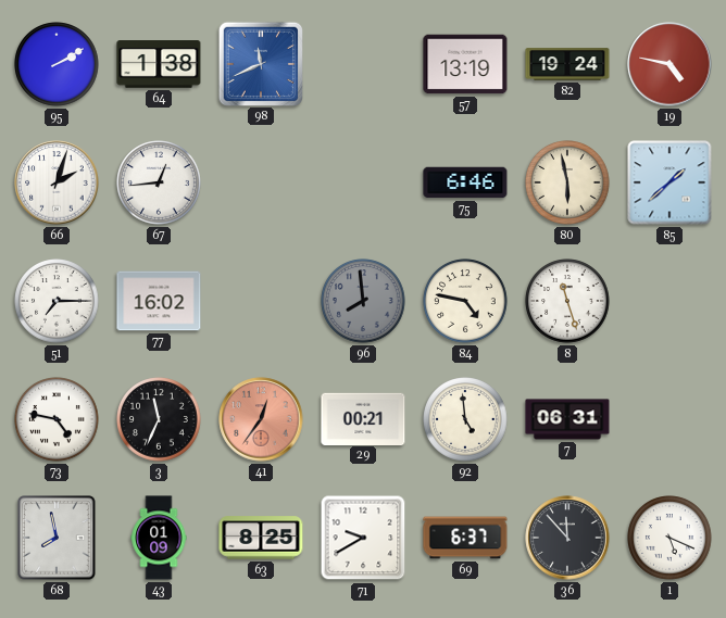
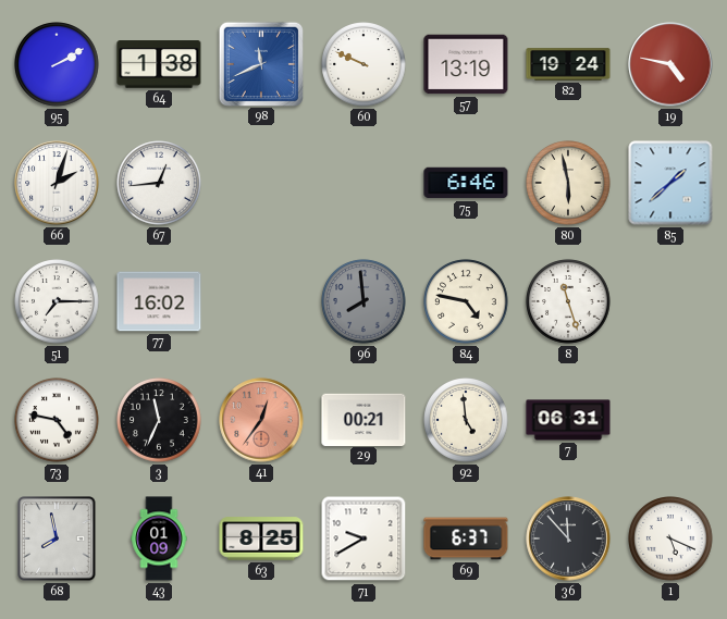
60: none -> 9:49
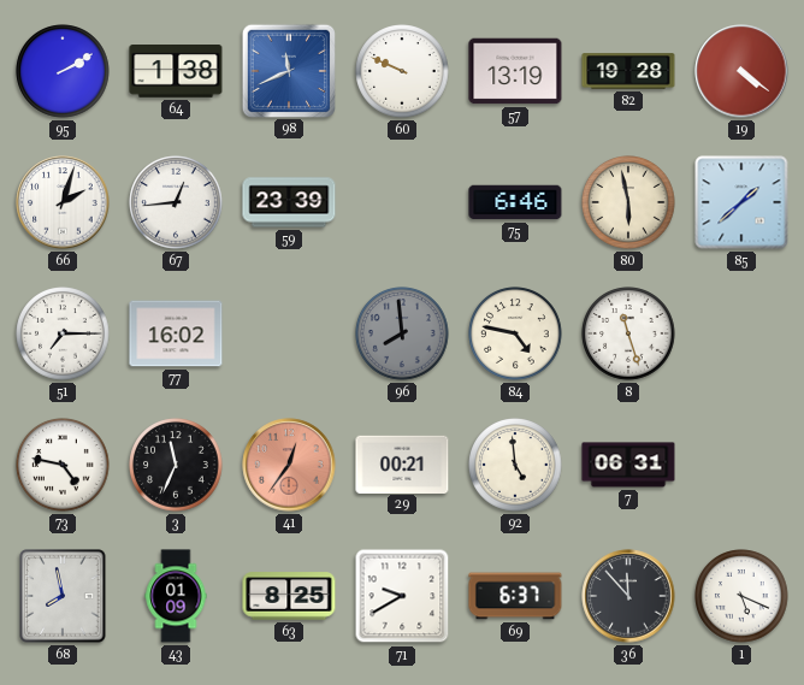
82: 19:24 -> 19:28
19: 4:47 -> 4:21
59: none -> 23:39
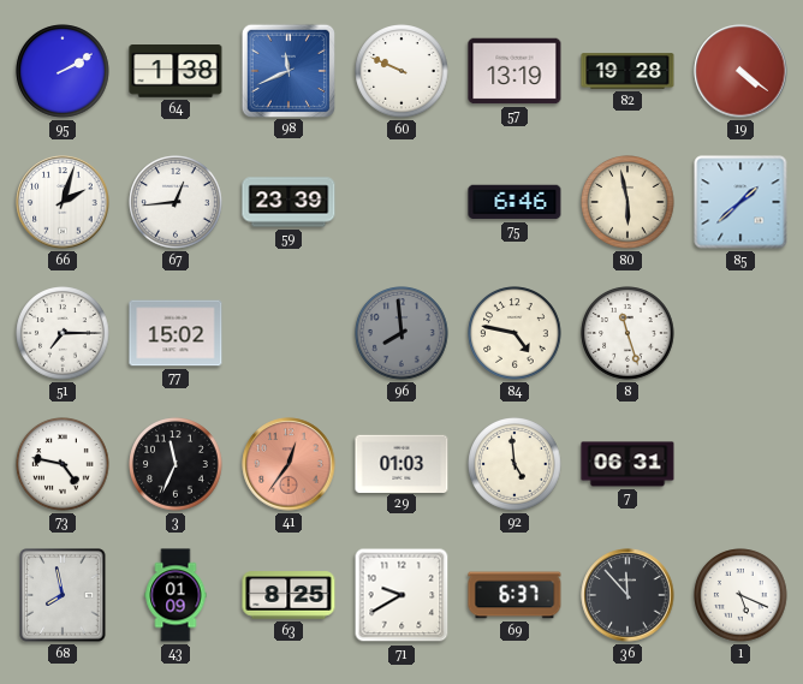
77: 16:02 -> 15:02
29: 00:21 -> 01:03
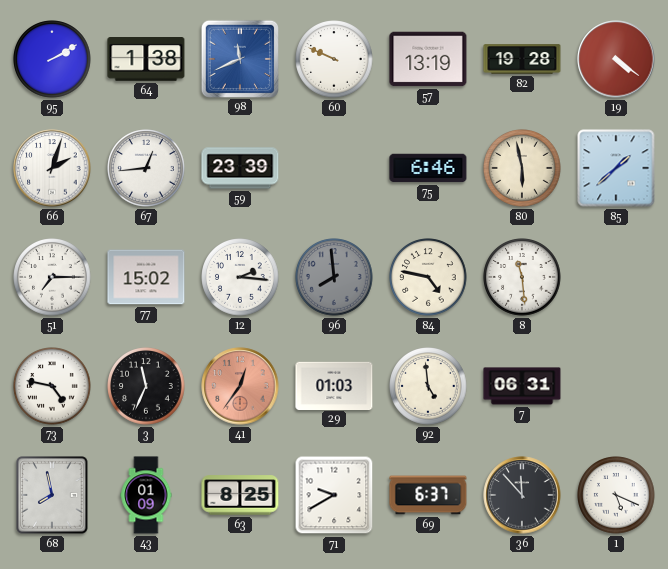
12: none -> 2:16
8: 11:27 -> 11:29
